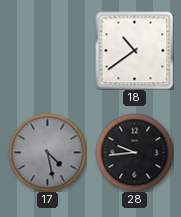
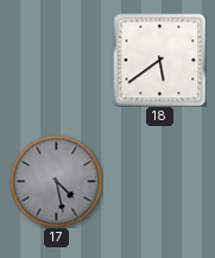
18: 10:39 -> 5:39
28: 9:44 -> none
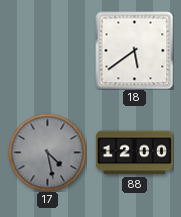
88: none -> 12:00
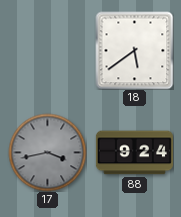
17: 4:28 -> 3:43
88: 12:00 -> 9:24
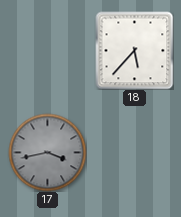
18: 5:39 -> 5:37
88: 9:24 -> none
